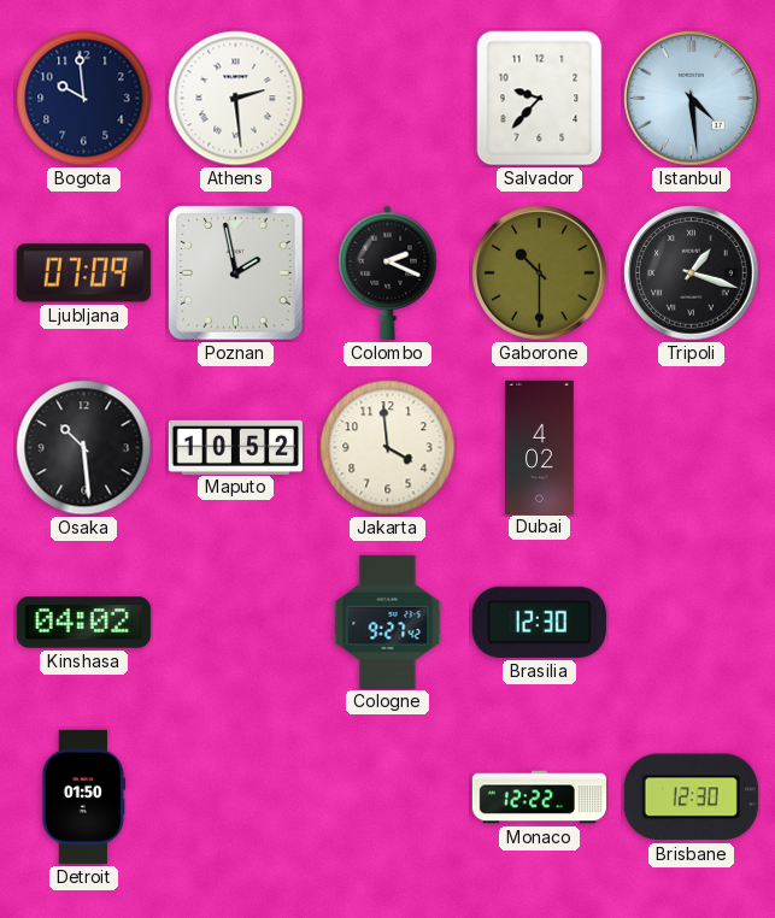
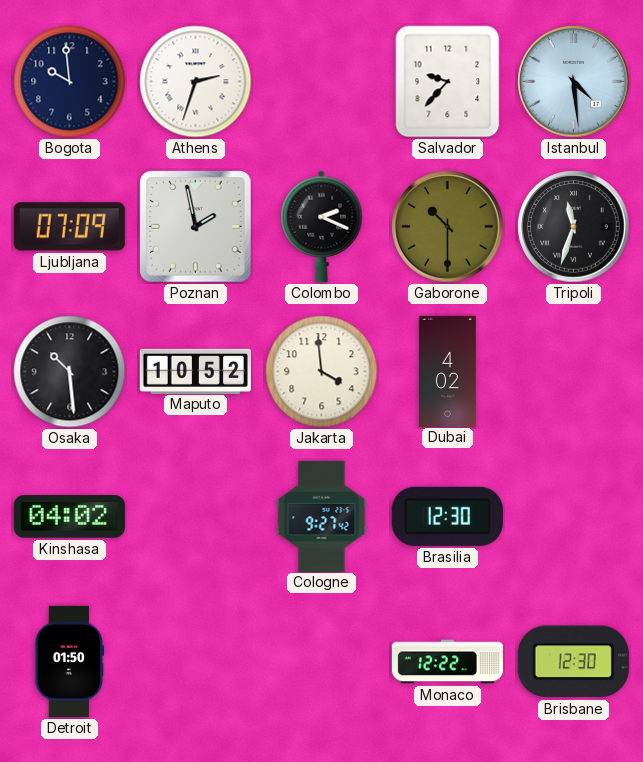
Athens: 2:29 -> 2:33
Tripoli: 1:18 -> 11:33
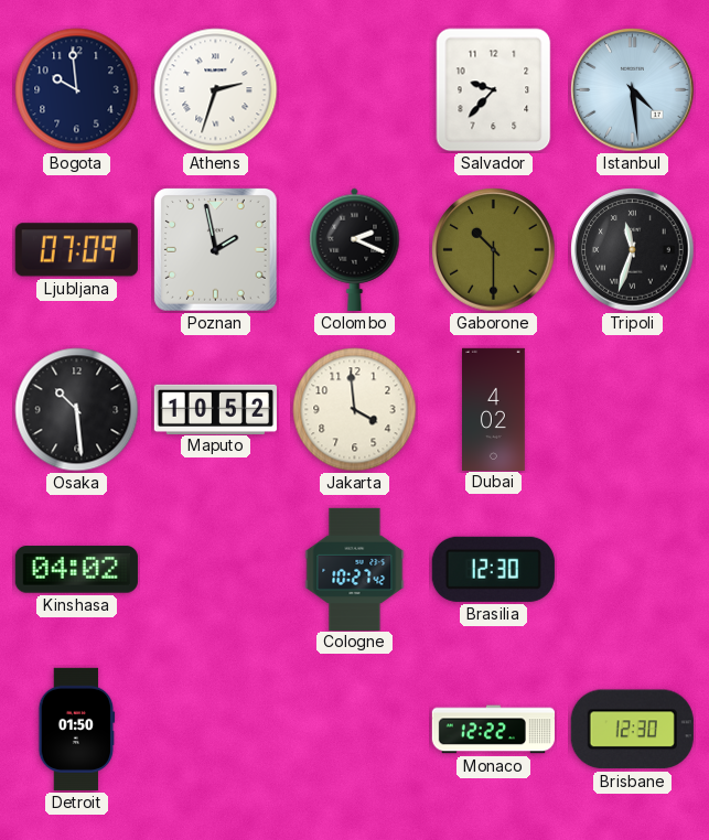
Cologne: 9:27 -> 10:27
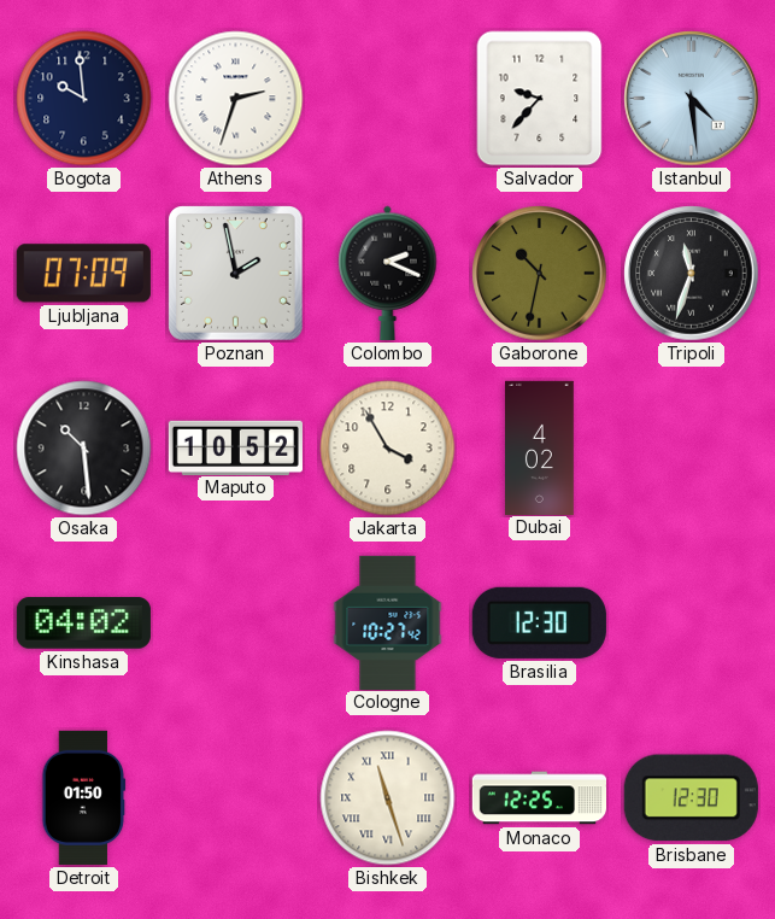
Gaborone: 10:30 -> 10:32
Jakarta: 3:59 -> 3:55
Bishkek: none -> 11:27
Monaco: 12:22 -> 12:25
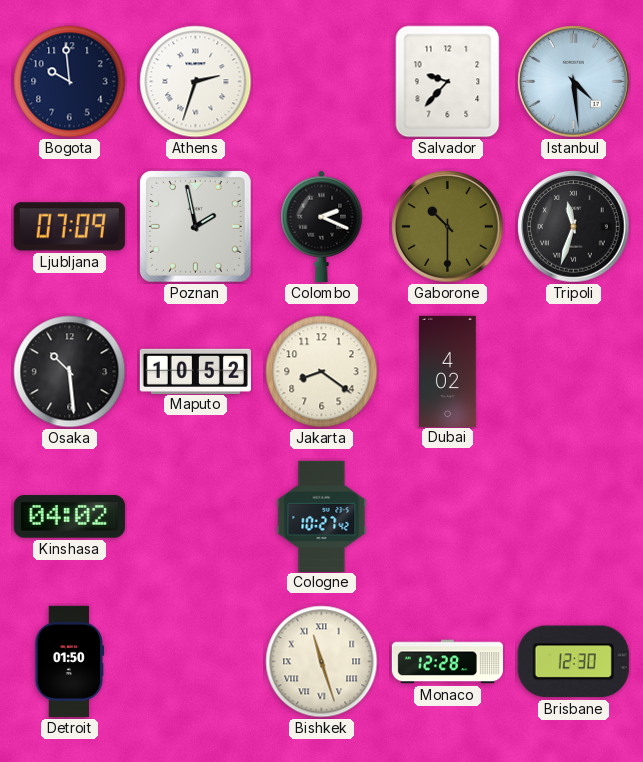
Gaborone: 10:32 -> 10:30
Jakarta: 3:55 -> 8:21
Brasilia: 12:30 -> none
Monaco: 12:25 -> 12:28
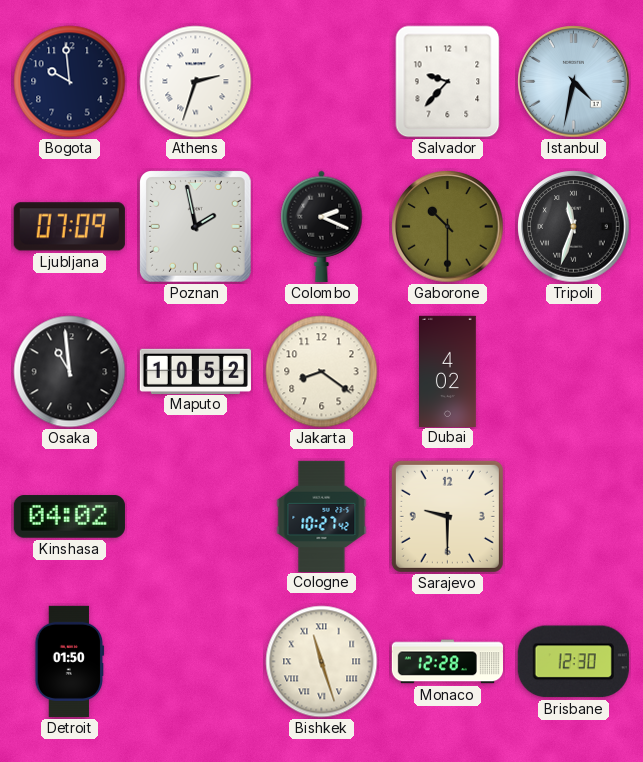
Istanbul: 4:29 -> 4:32
Osaka: 10:29 -> 10:59
Sarajevo: none -> 9:30
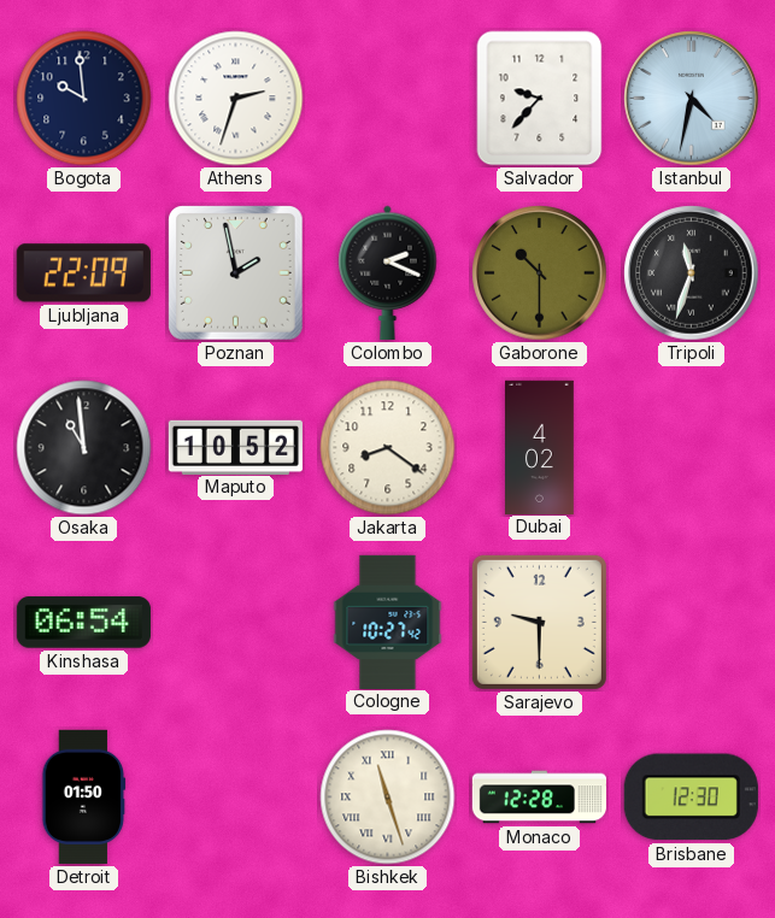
Ljubljana: 07:09 -> 22:09
Kinshasa: 04:02 -> 06:54
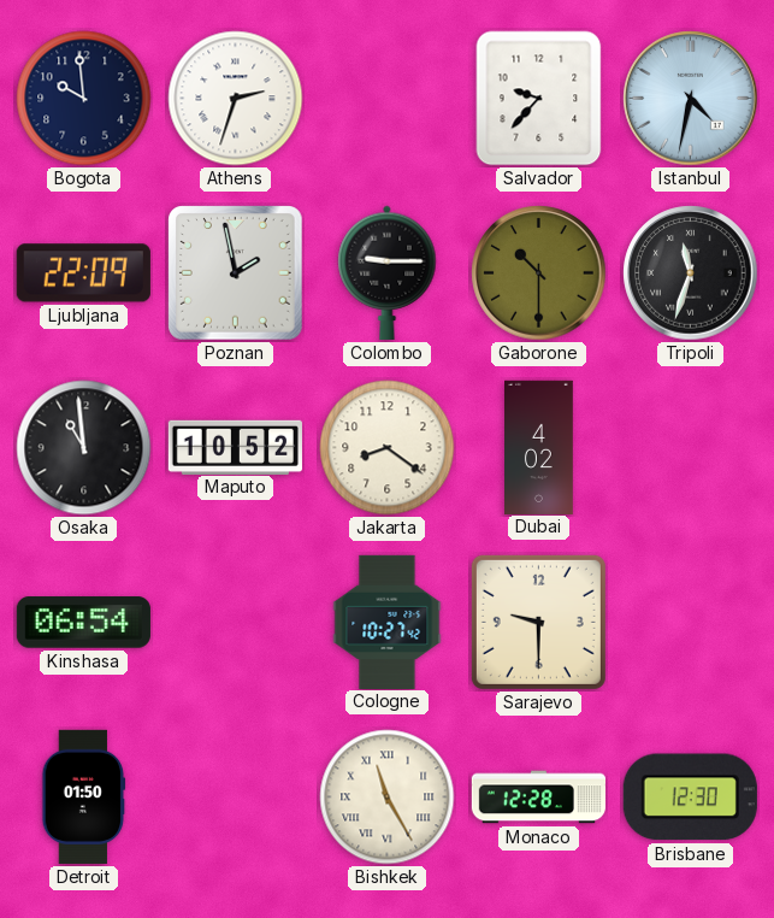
Colombo: 2:19 -> 9:15
Bishkek: 11:27 -> 11:25
